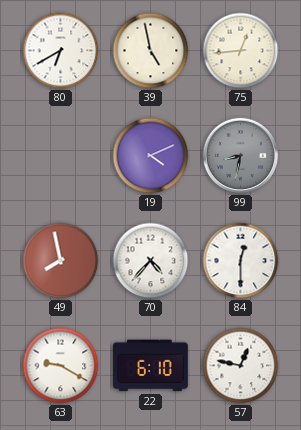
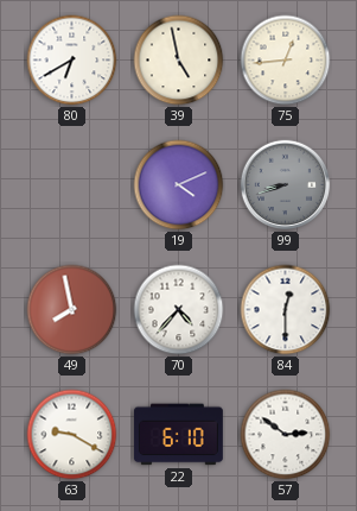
99: 8:32 -> 8:42
57: 12:47 -> 2:51
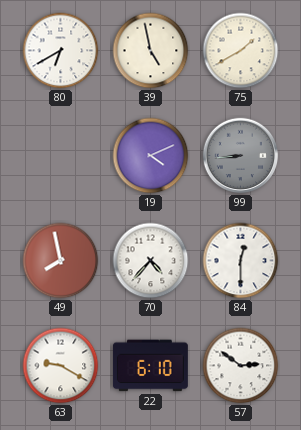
75: 12:44 -> 1:40
99: 8:42 -> 8:44
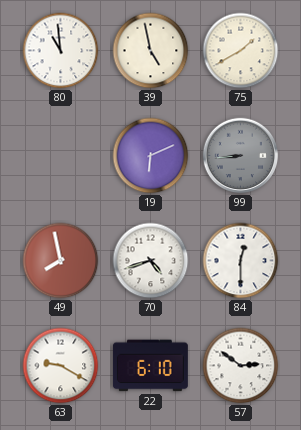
80: 6:40 -> 10:59
19: 4:11 -> 6:11
70: 4:37 -> 4:42
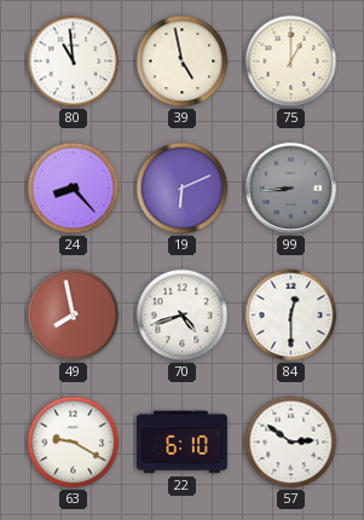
75: 1:40 -> 1:00
24: none -> 8:23
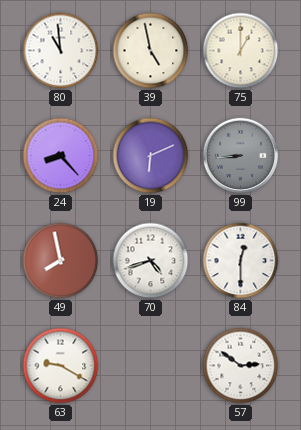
22: 6:10 -> none
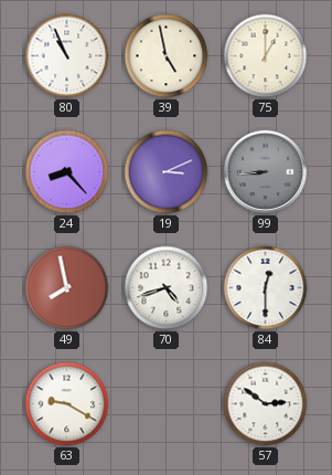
80: 10:59 -> 10:56
19: 6:11 -> 3:11
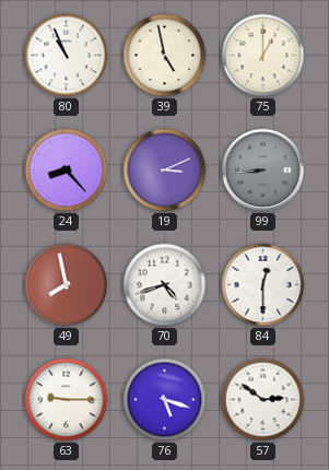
63: 9:20 -> 9:15
76: none -> 5:18
